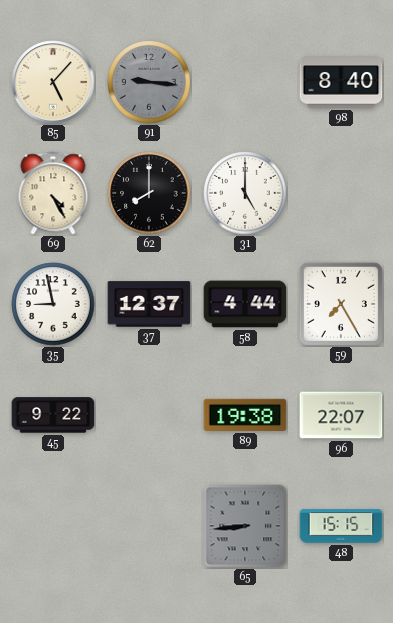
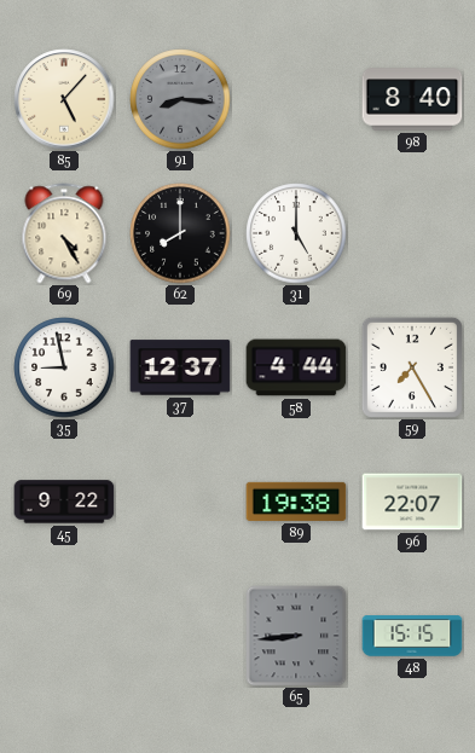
91: 9:16 -> 8:16
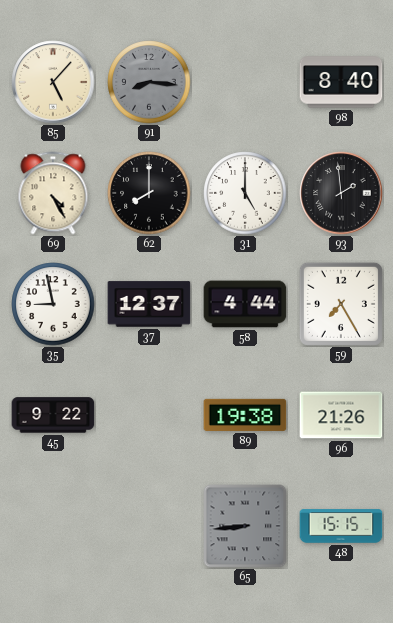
93: none -> 1:59
96: 22:07 -> 21:26
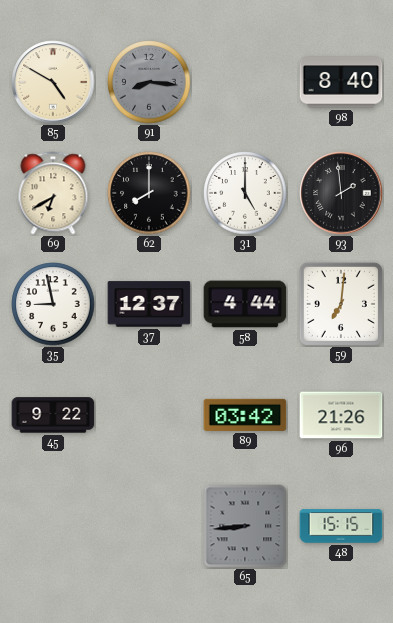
85: 5:07 -> 4:50
69: 4:25 -> 6:40
59: 7:25 -> 7:01
89: 19:38 -> 03:42
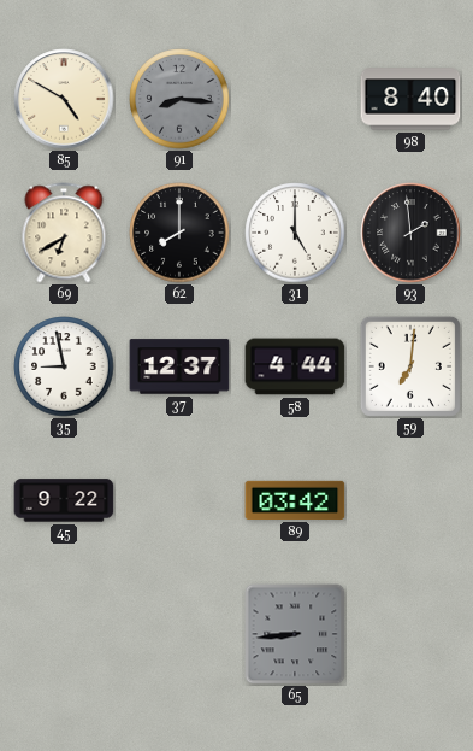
96: 21:26 -> none
48: 15:15 -> none
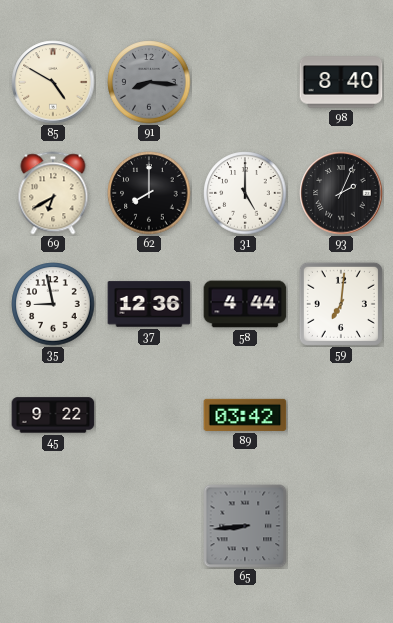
93: 1:59 -> 2:04
37: 12:37 -> 12:36
